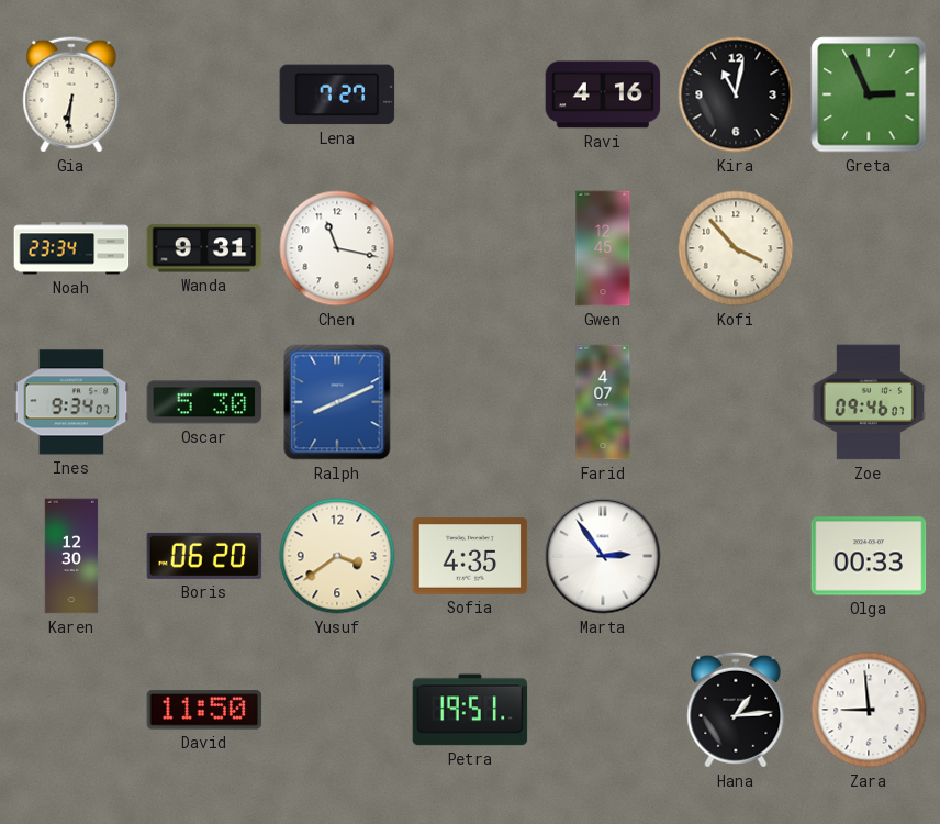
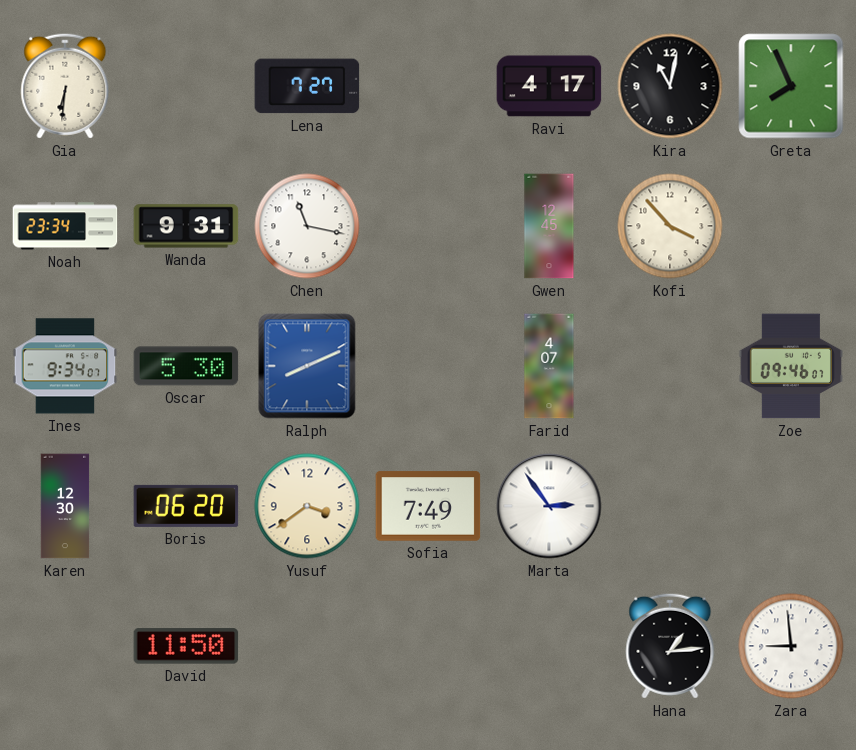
Ravi: 4:16 -> 4:17
Greta: 2:56 -> 7:56
Sofia: 4:35 -> 7:49
Olga: 00:33 -> none
Petra: 19:51 -> none
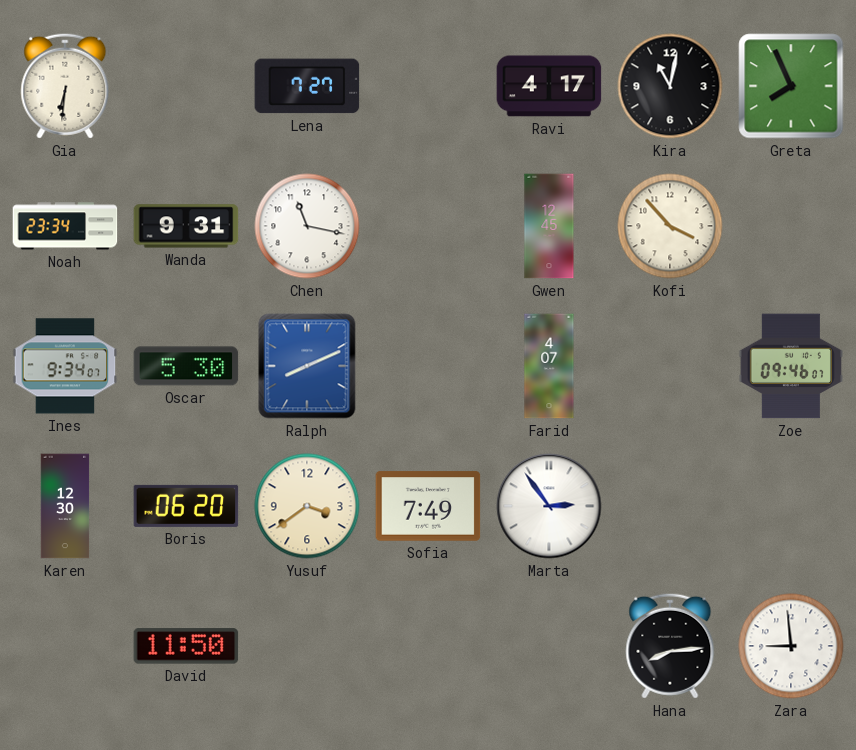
Hana: 1:14 -> 8:14
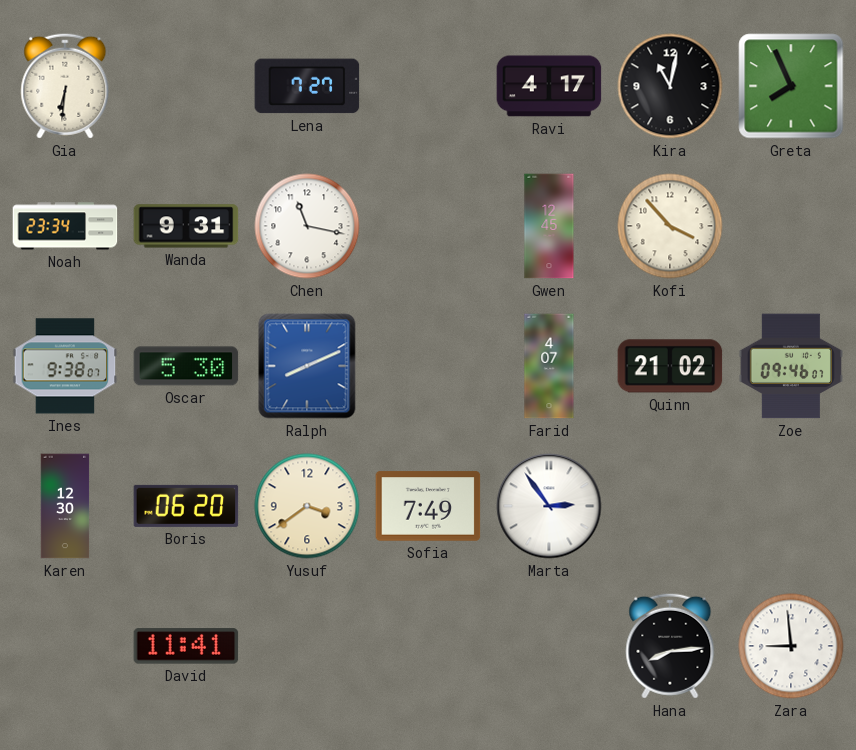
Ines: 9:34 -> 9:38
Quinn: none -> 21:02
David: 11:50 -> 11:41
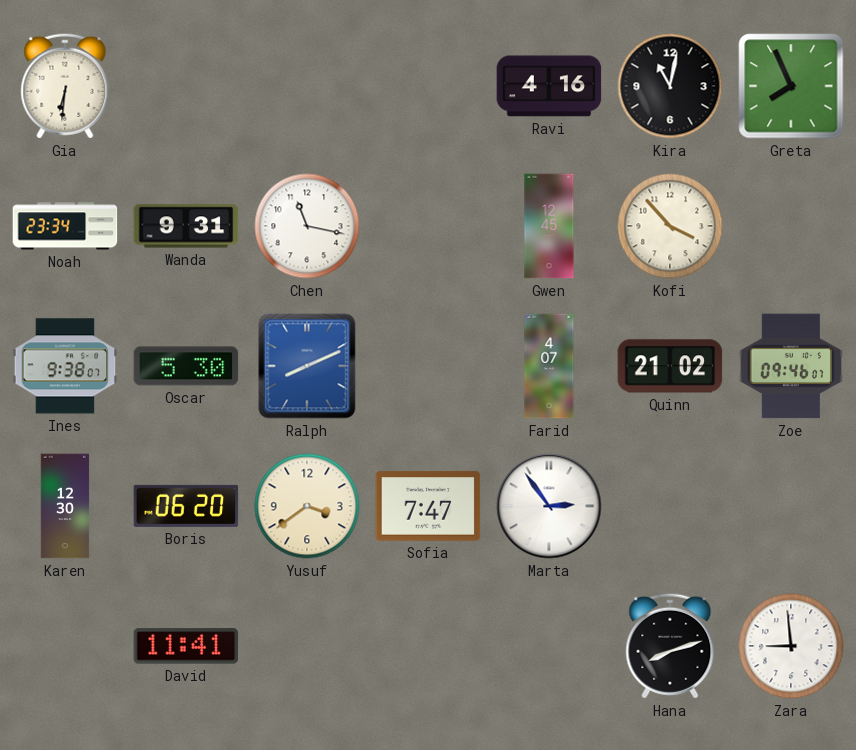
Lena: 7:27 -> none
Ravi: 4:17 -> 4:16
Sofia: 7:49 -> 7:47
Hana: 8:14 -> 8:12
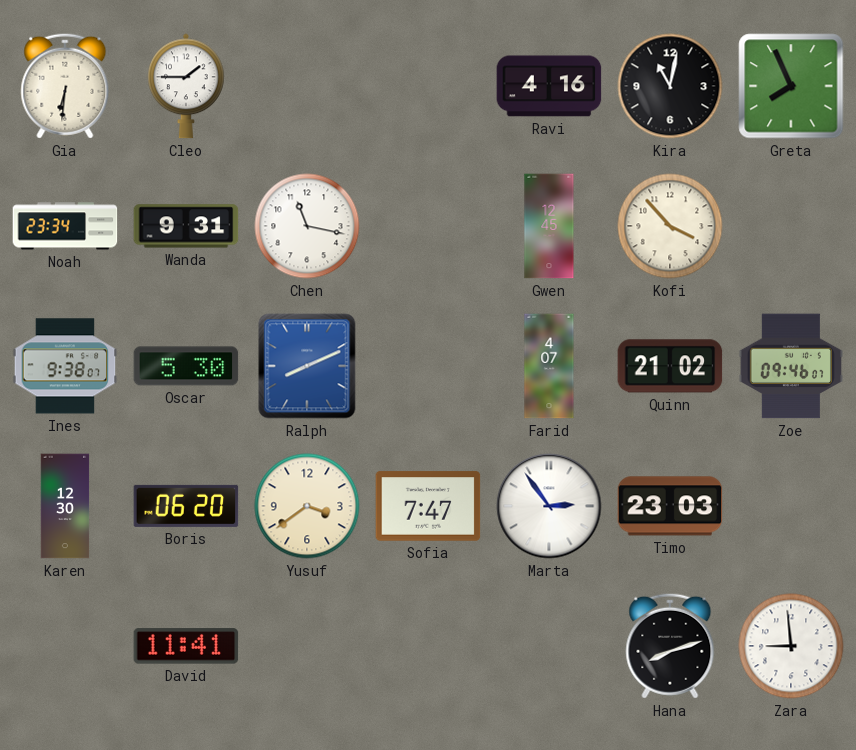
Cleo: none -> 1:45
Timo: none -> 23:03
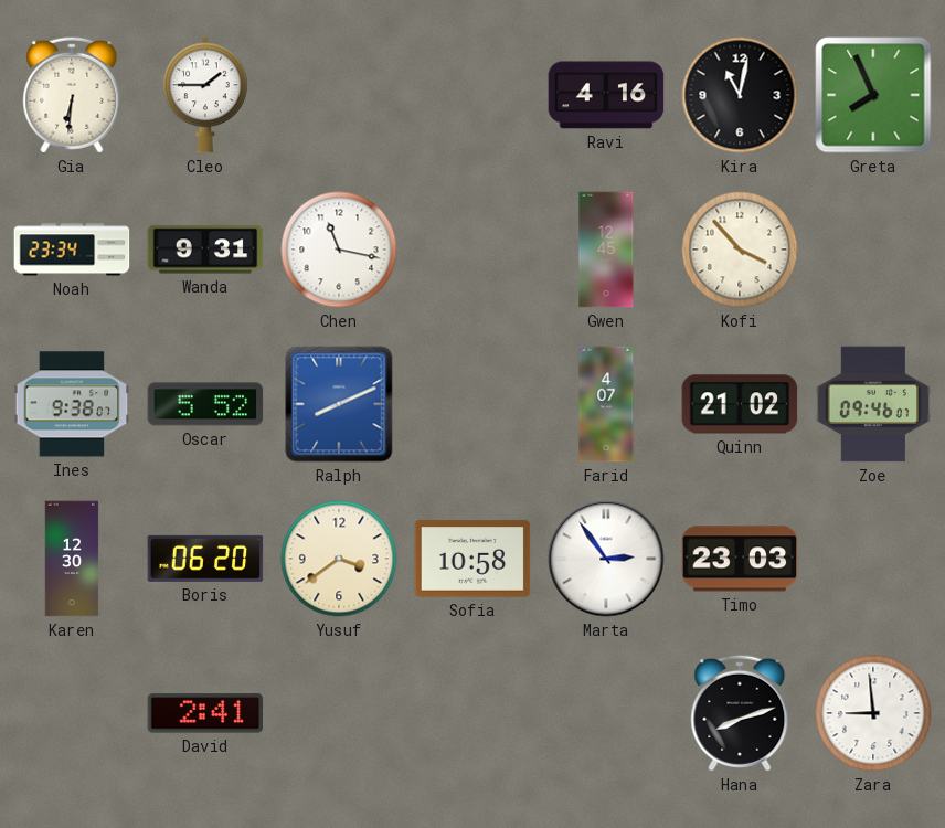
Oscar: 5:30 -> 5:52
Sofia: 7:47 -> 10:58
David: 11:41 -> 2:41
